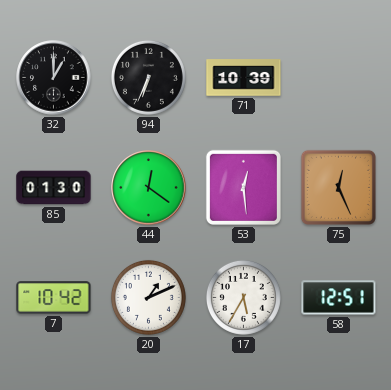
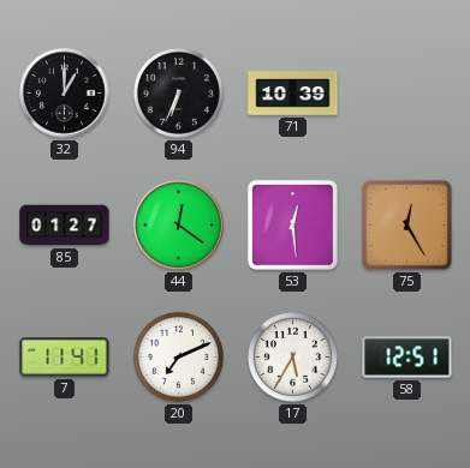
85: 01:30 -> 01:27
75: 12:26 -> 12:25
7: 10:42 -> 11:41
20: 1:11 -> 7:11
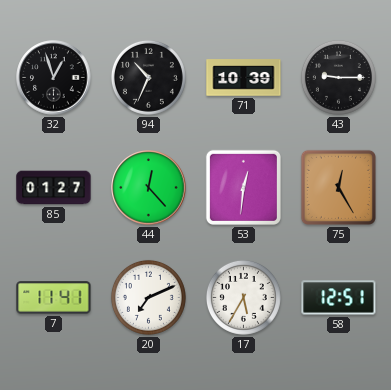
32: 1:00 -> 12:57
94: 6:34 -> 10:34
43: none -> 9:15
44: 12:21 -> 12:23
53: 12:29 -> 12:31
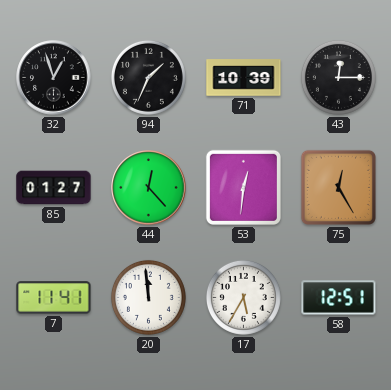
94: 10:34 -> 1:34
43: 9:15 -> 12:15
20: 7:11 -> 11:59
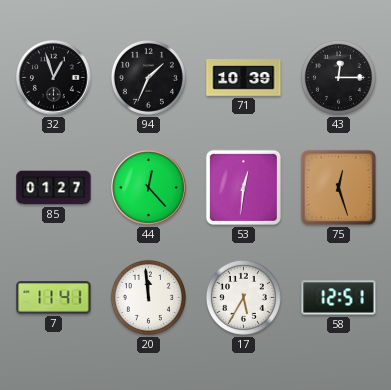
75: 12:25 -> 12:27
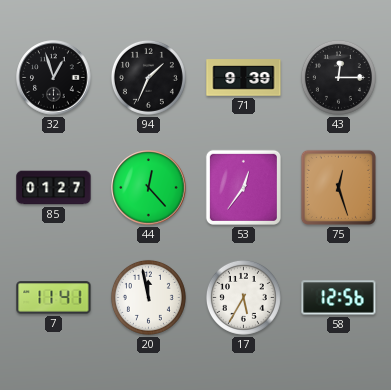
71: 10:39 -> 9:39
53: 12:31 -> 12:36
20: 11:59 -> 11:58
58: 12:51 -> 12:56
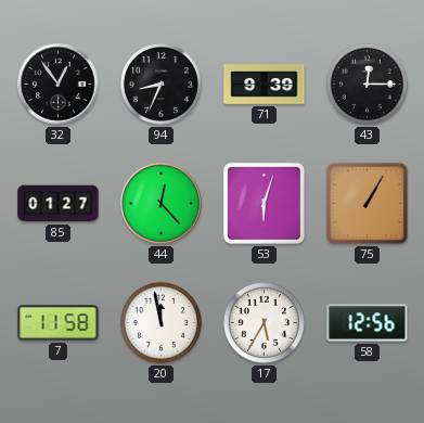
32: 12:57 -> 12:54
94: 1:34 -> 8:34
53: 12:36 -> 6:03
75: 12:27 -> 1:05
7: 11:41 -> 11:58
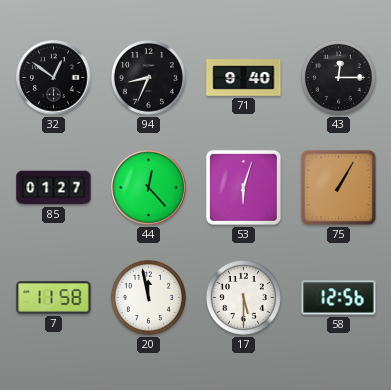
32: 12:54 -> 12:51
71: 9:39 -> 9:40
17: 5:35 -> 5:30
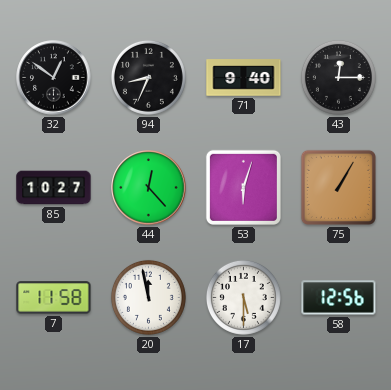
85: 01:27 -> 10:27
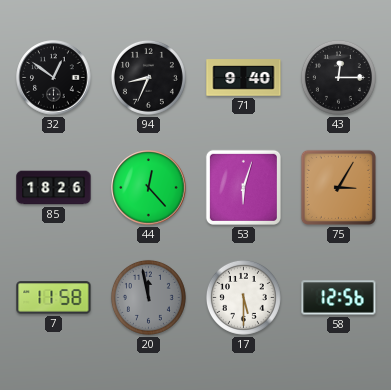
85: 10:27 -> 18:26
75: 1:05 -> 3:05
20 dial: white -> grey
